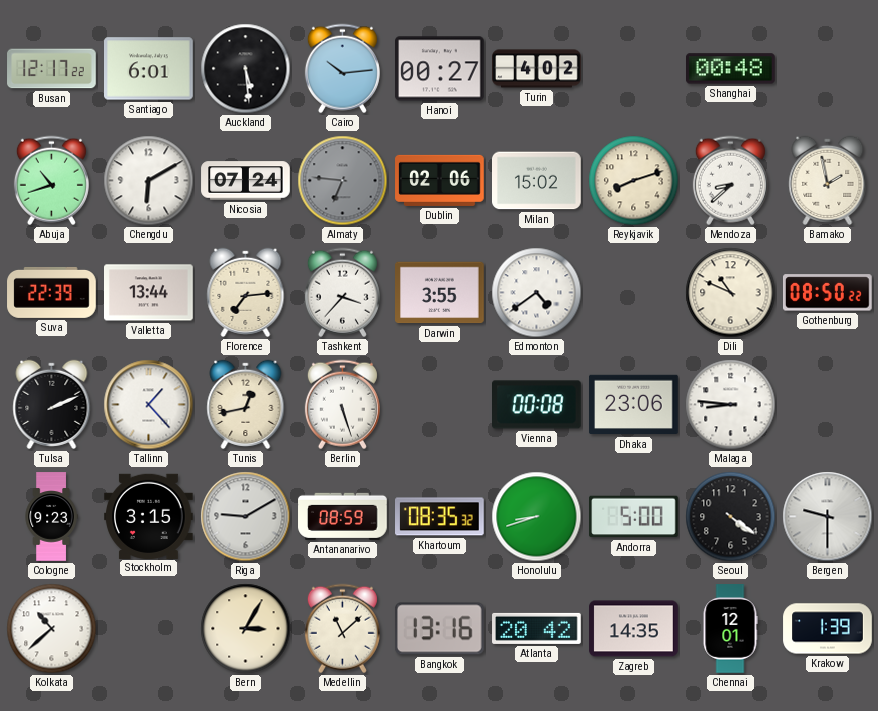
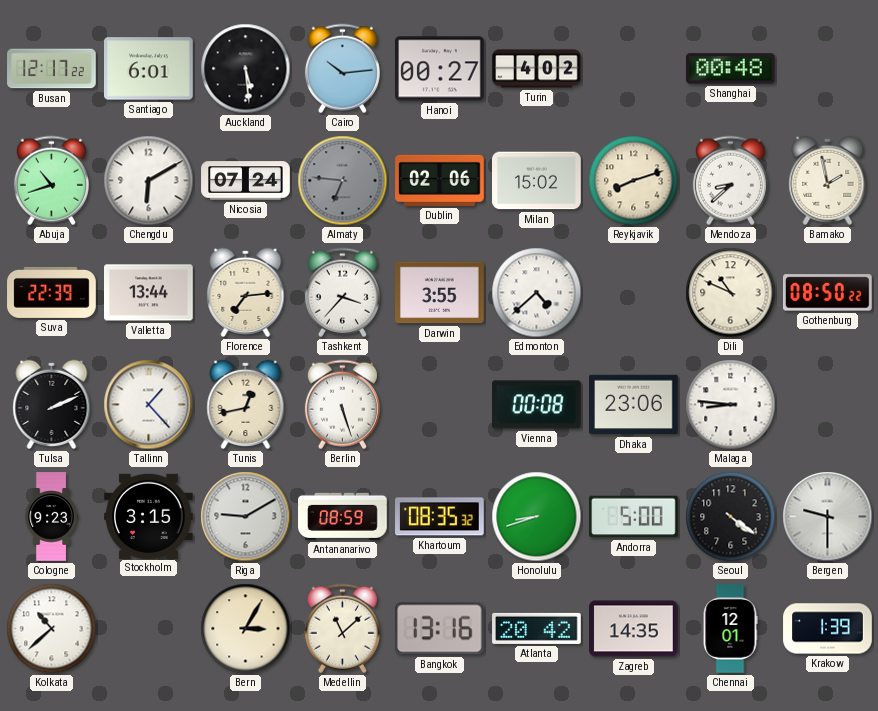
Edmonton: 4:39 -> 4:38
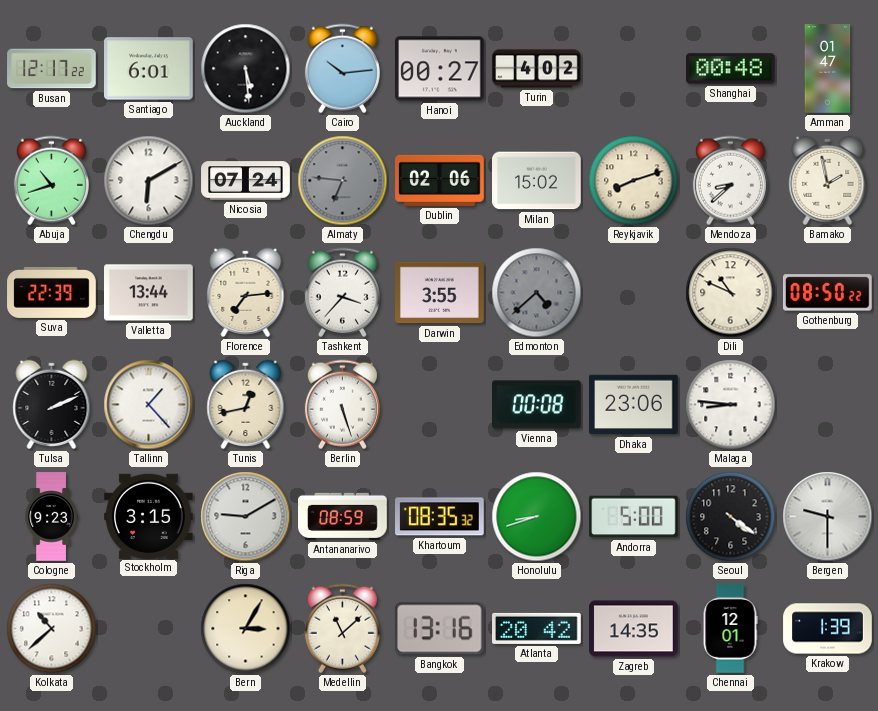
Amman: none -> 01:47
Edmonton dial: white -> grey
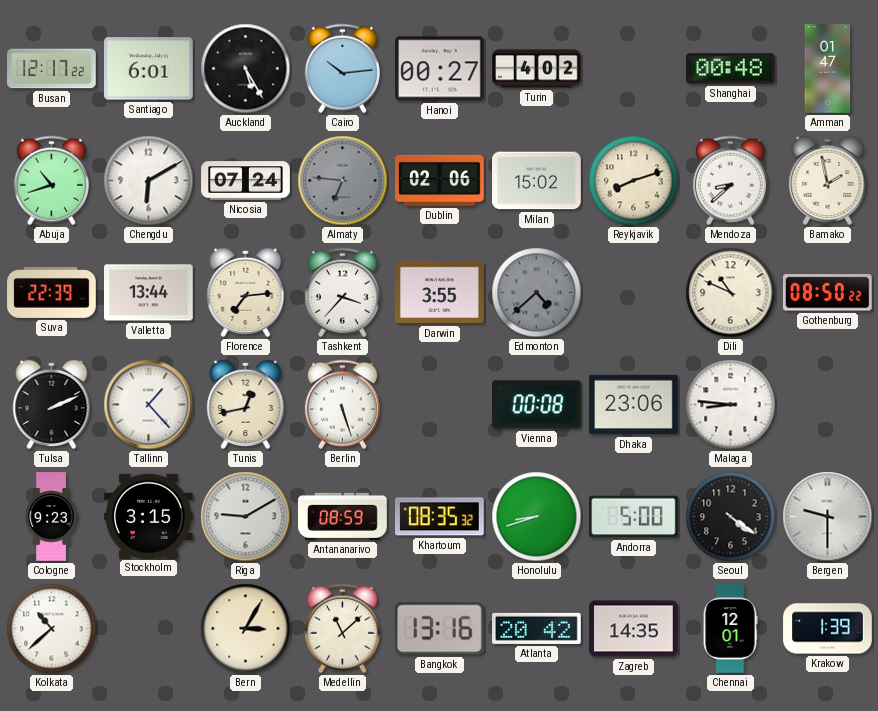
Auckland: 5:29 -> 5:25
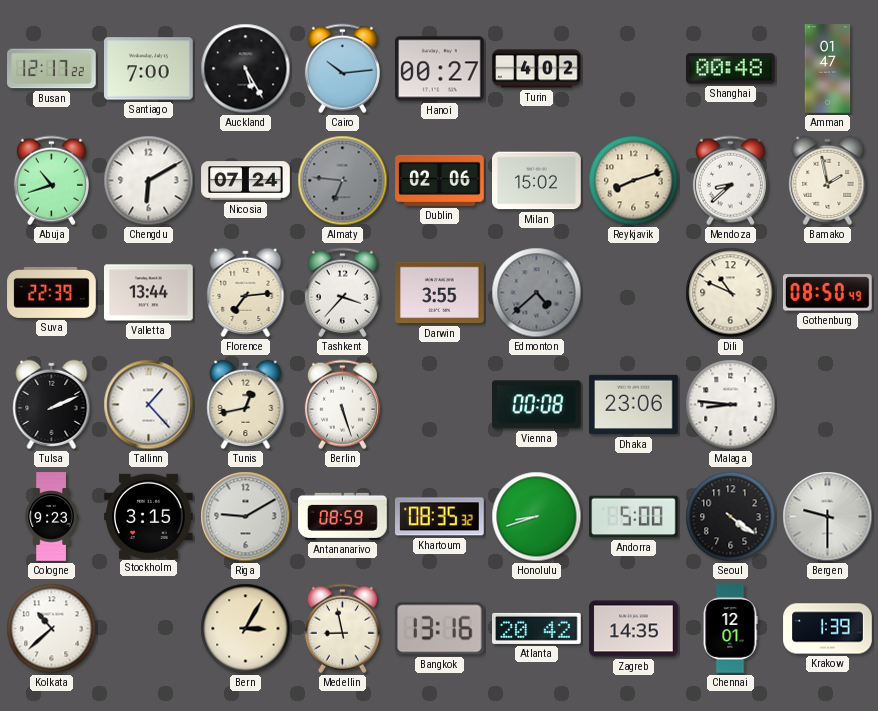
Santiago: 6:01 -> 7:00
Gothenburg: 08:50:22 -> 08:50:49
Medellin: 11:08 -> 8:58
